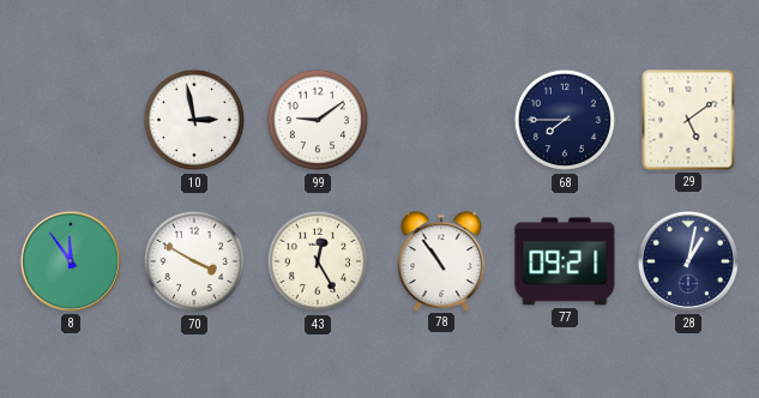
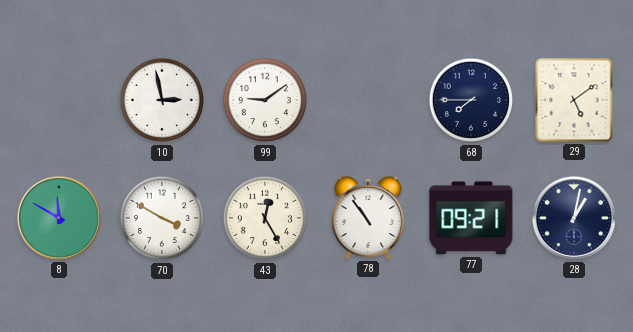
8: 11:54 -> 11:50
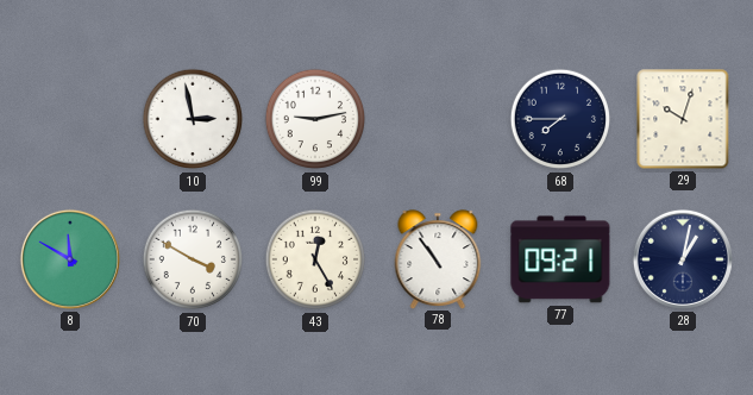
99: 9:09 -> 9:13
29: 5:09 -> 10:03
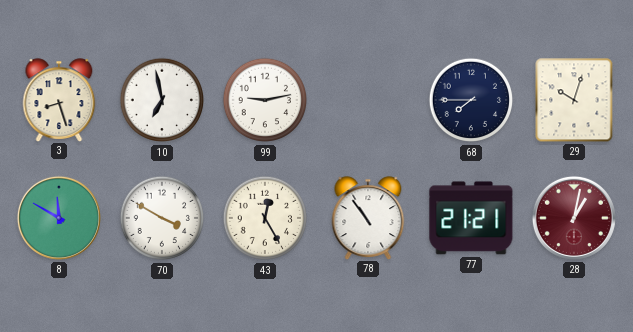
3: none -> 8:27
10: 2:58 -> 6:58
77: 09:21 -> 21:21
28 dial: navy -> burgundy
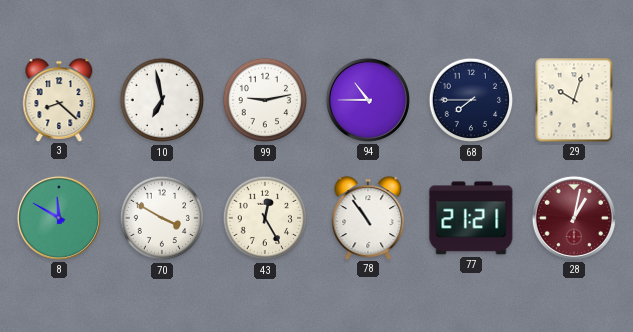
3: 8:27 -> 8:22
94: none -> 10:45
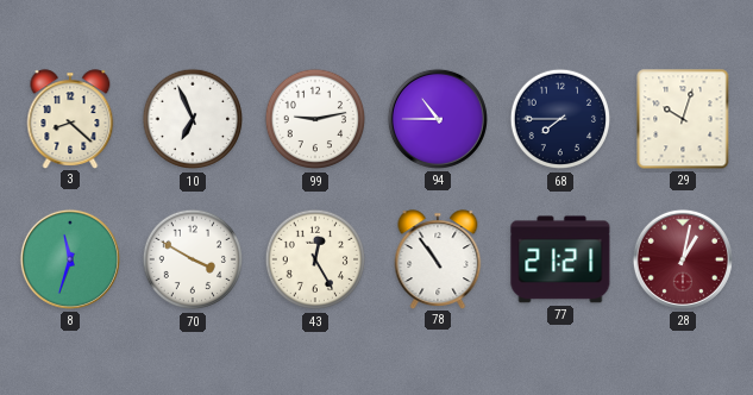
10: 6:58 -> 6:56
8: 11:50 -> 11:33
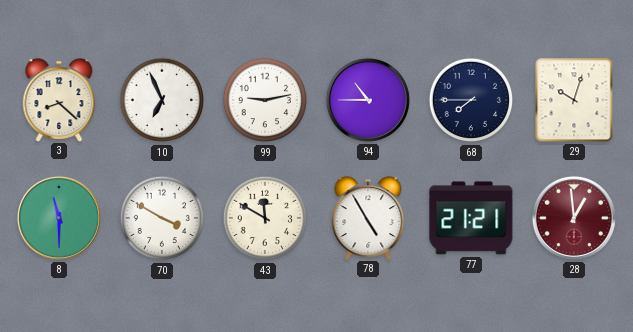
8: 11:33 -> 11:30
43: 12:25 -> 11:50
78: 10:54 -> 4:55
28: 1:02 -> 12:59
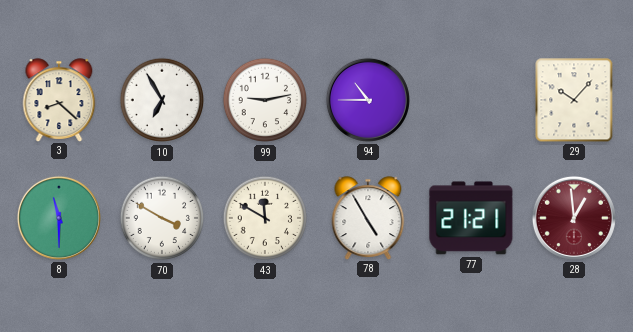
10: 6:56 -> 6:55
68: 7:45 -> none
29: 10:03 -> 10:07
